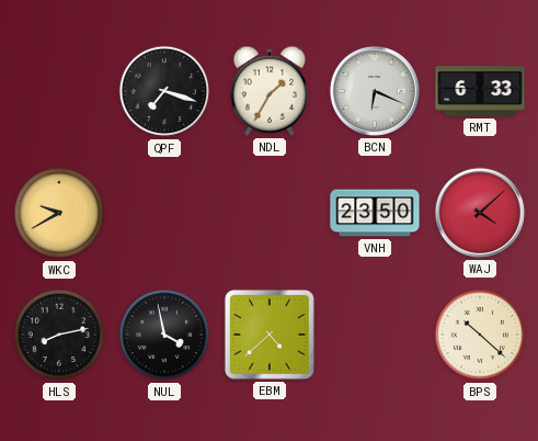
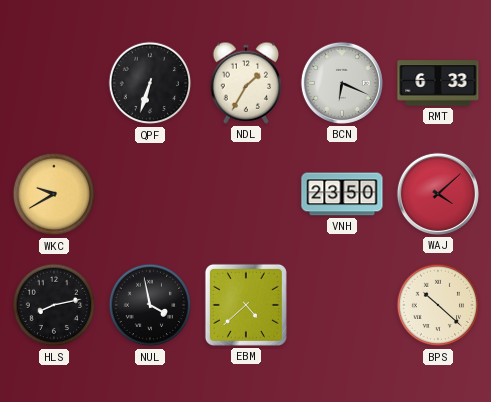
QPF: 7:18 -> 6:33
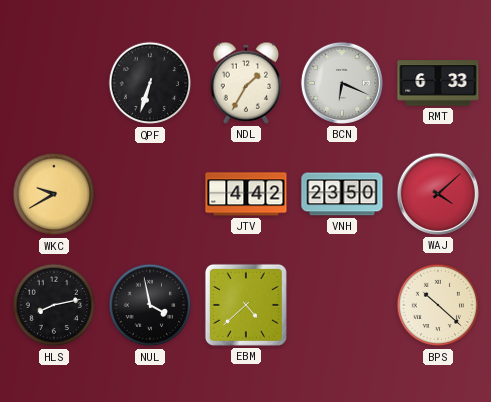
JTV: none -> 4:42
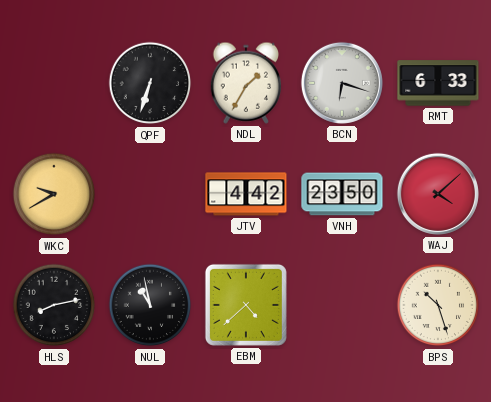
BCN: 6:19 -> 6:18
NUL: 3:58 -> 10:58
BPS: 10:22 -> 10:27
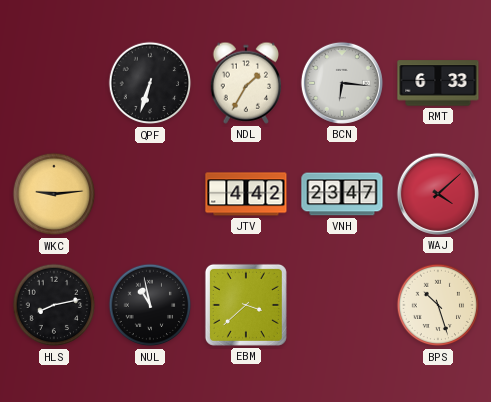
BCN: 6:18 -> 6:16
WKC: 9:40 -> 9:14
VNH: 23:50 -> 23:47
EBM: 4:38 -> 3:38
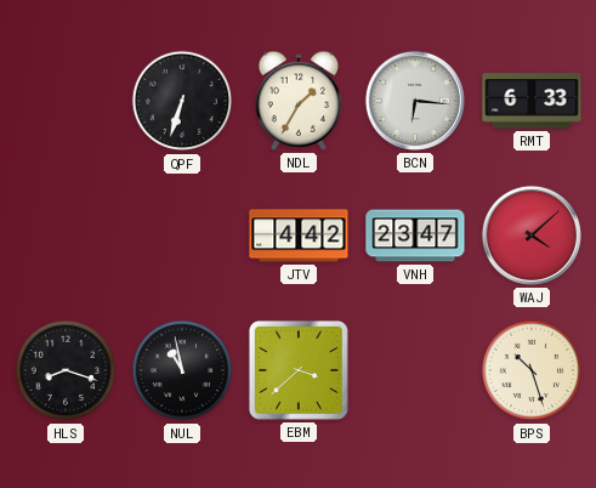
WKC: 9:14 -> none
HLS: 8:13 -> 8:18
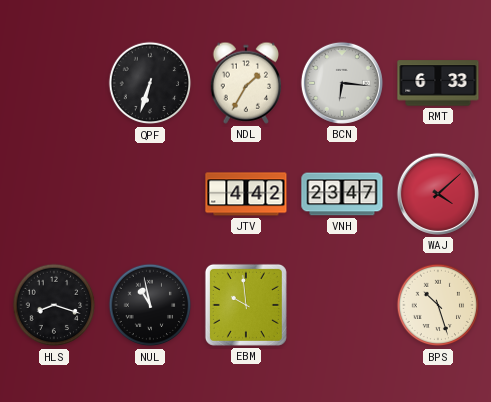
EBM: 3:38 -> 9:59
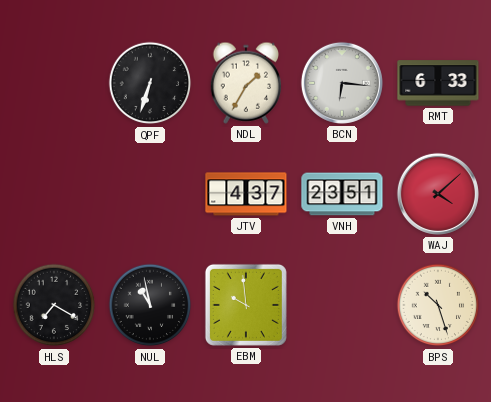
JTV: 4:42 -> 4:37
VNH: 23:47 -> 23:51
HLS: 8:18 -> 7:20
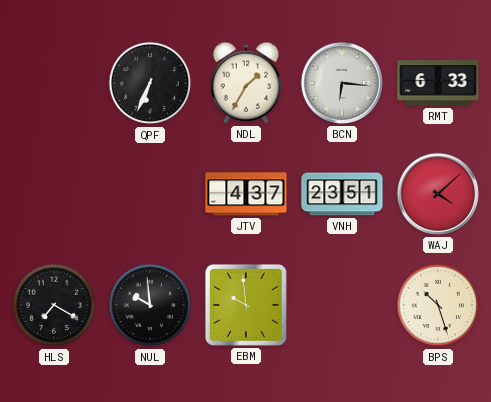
QPF: 6:33 -> 6:34
NUL: 10:58 -> 9:59
